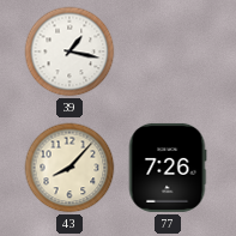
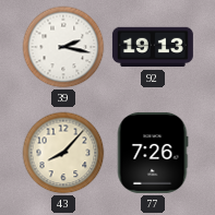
39: 1:17 -> 2:17
92: none -> 19:13
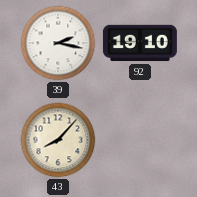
92: 19:13 -> 19:10
77: 7:26 -> none
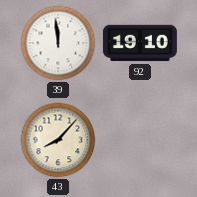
39: 2:17 -> 11:59
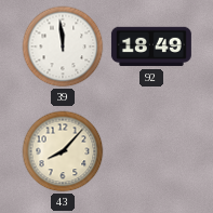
92: 19:10 -> 18:49
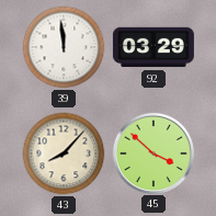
92: 18:49 -> 03:29
45: none -> 3:52
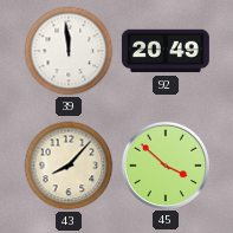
92: 03:29 -> 20:49
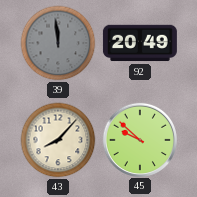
39 dial: white -> grey
45: 3:52 -> 9:52
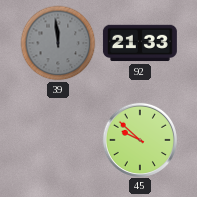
92: 20:49 -> 21:33
43: 8:07 -> none
